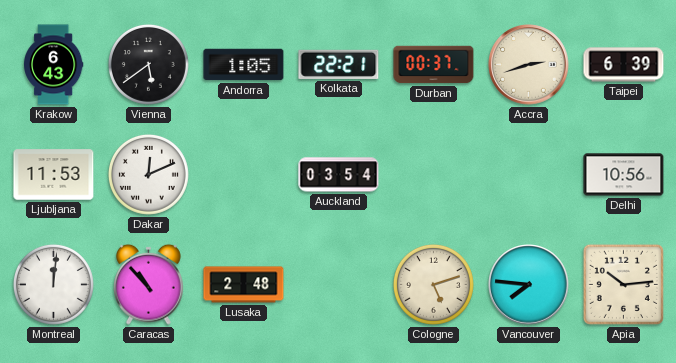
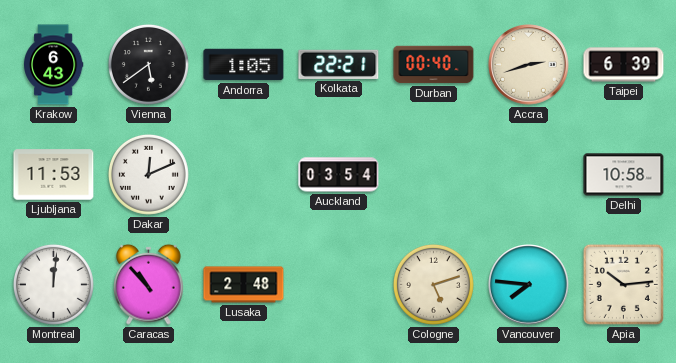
Durban: 00:37 -> 00:40
Delhi: 10:56 -> 10:58
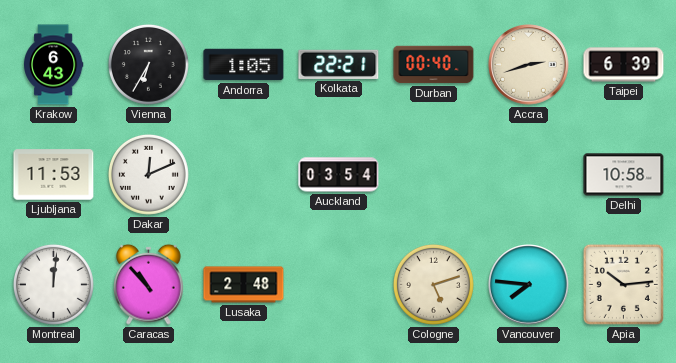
Vienna: 5:39 -> 6:35
